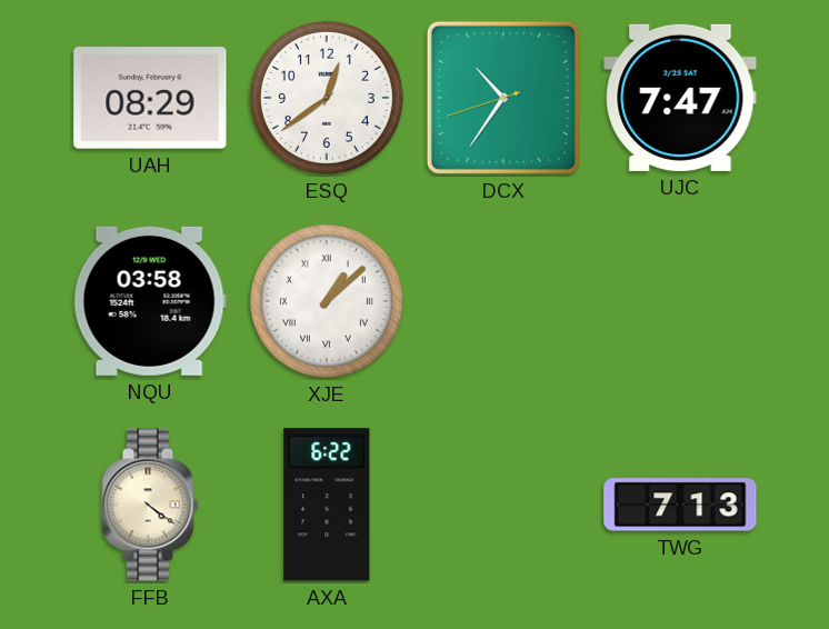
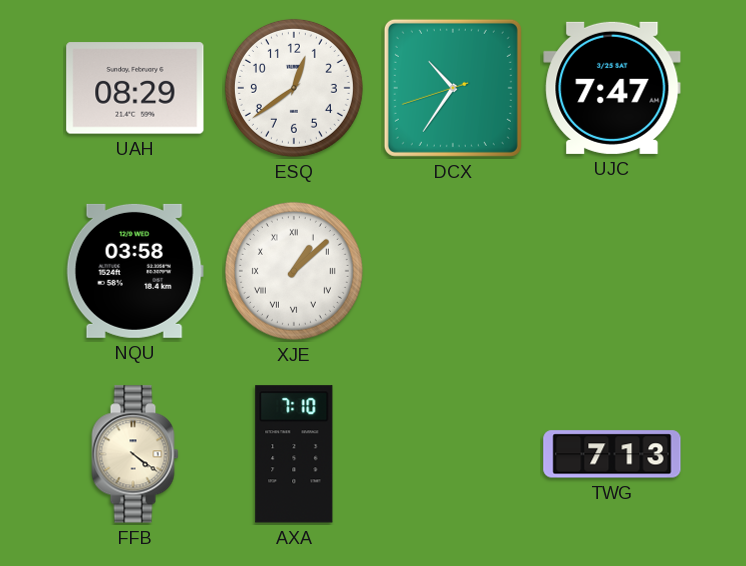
AXA: 6:22 -> 7:10
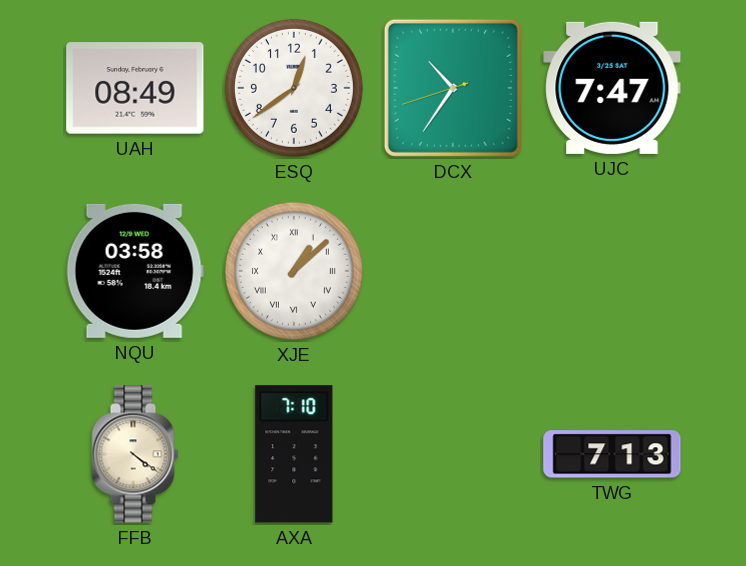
UAH: 08:29 -> 08:49
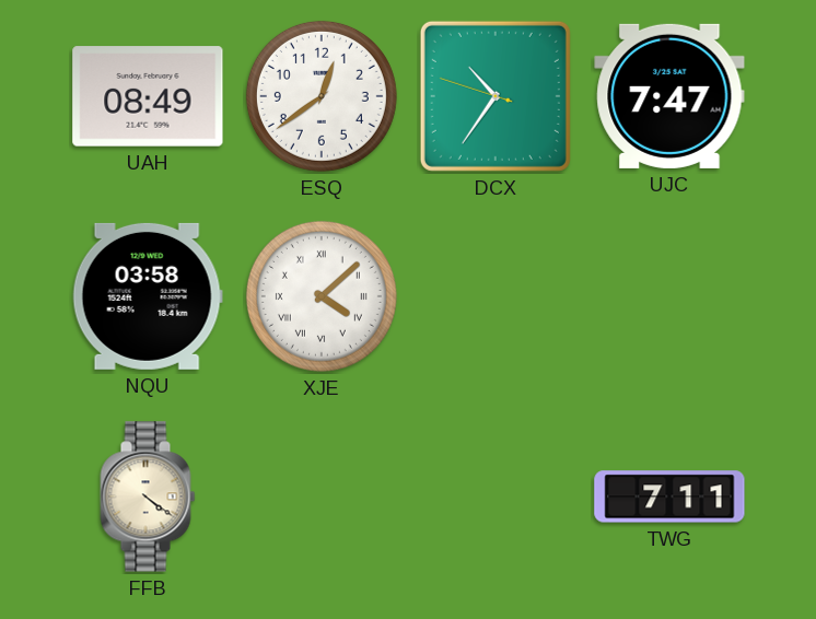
DCX: 10:35:42 -> 10:35:48
XJE: 1:08 -> 4:08
AXA: 7:10 -> none
TWG: 7:13 -> 7:11
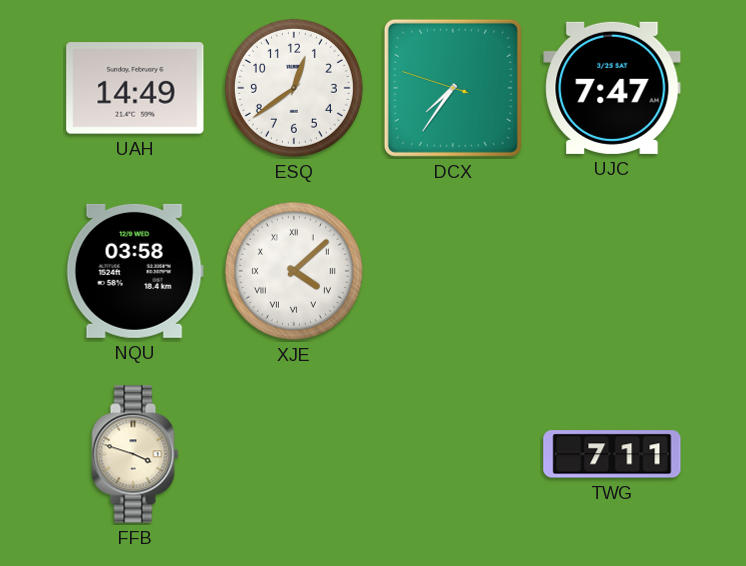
UAH: 08:49 -> 14:49
DCX: 10:35 -> 7:35
FFB: 4:21 -> 3:48
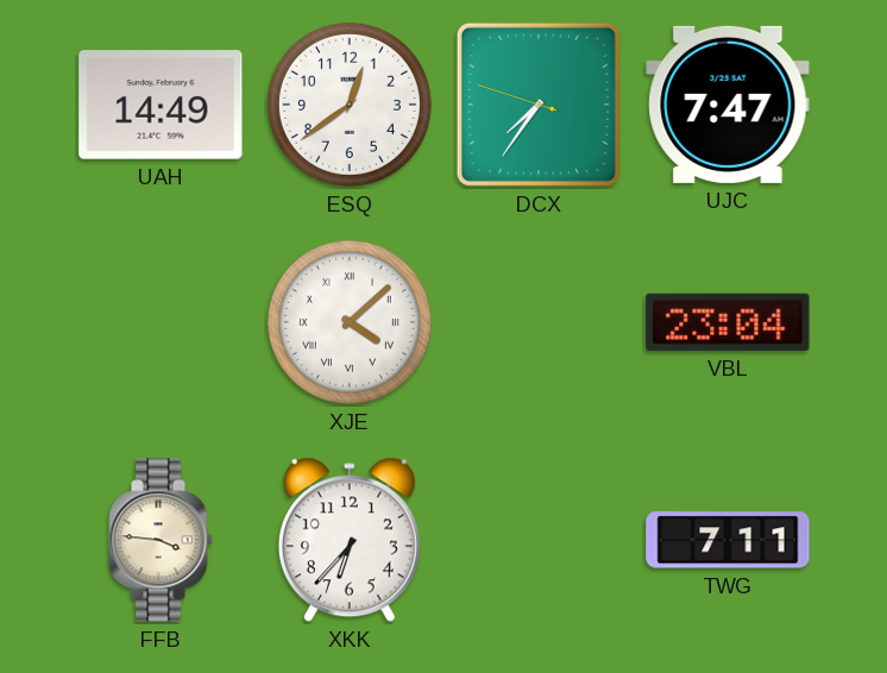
NQU: 03:58 -> none
VBL: none -> 23:04
FFB: 3:48 -> 3:46
XKK: none -> 6:37
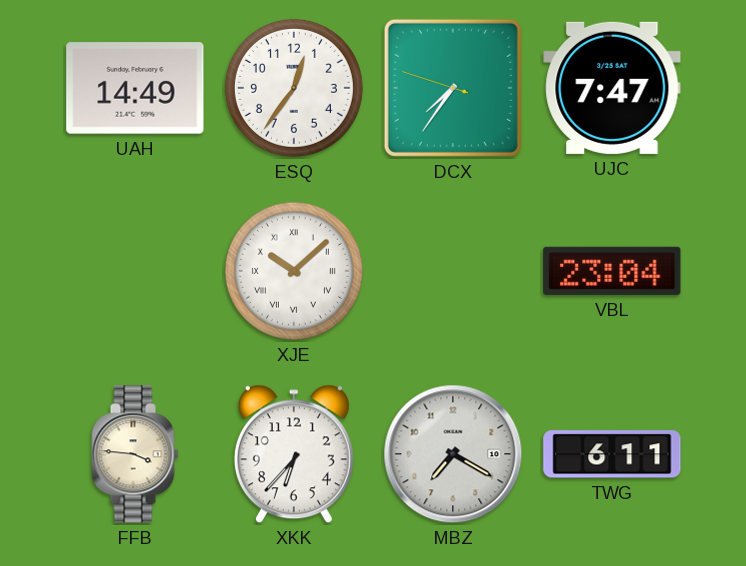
ESQ: 12:39 -> 12:36
XJE: 4:08 -> 10:08
MBZ: none -> 7:20
TWG: 7:11 -> 6:11
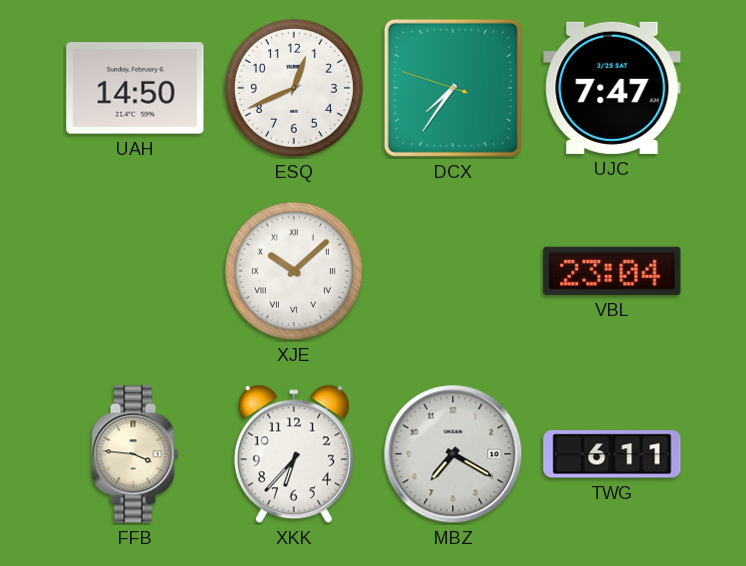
UAH: 14:49 -> 14:50
ESQ: 12:36 -> 12:41
